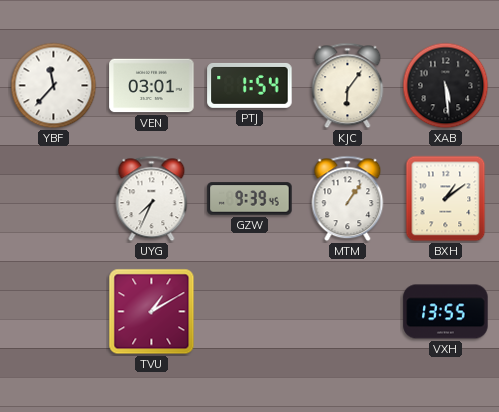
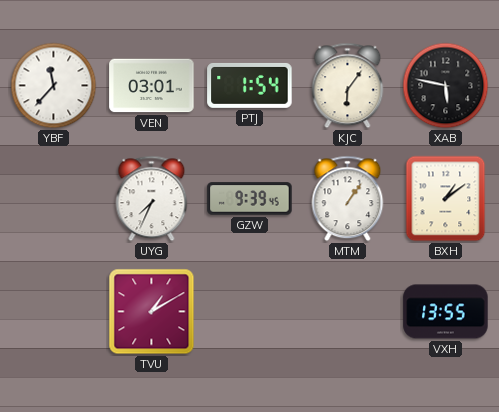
XAB: 5:29 -> 5:47
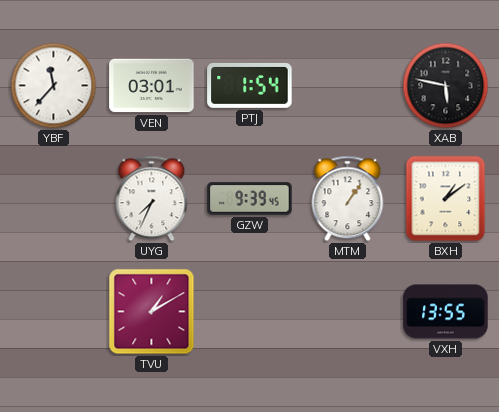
KJC: 6:06 -> none
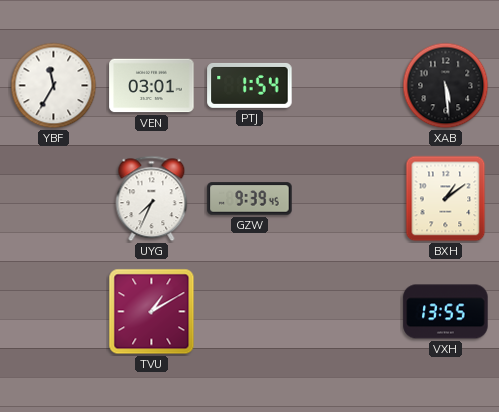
YBF: 11:37 -> 11:35
XAB: 5:47 -> 5:29
MTM: 1:06 -> none
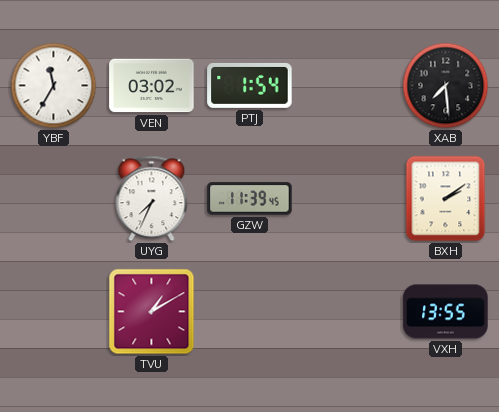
VEN: 03:01 -> 03:02
XAB: 5:29 -> 7:29
GZW: 9:39 -> 11:39
BXH: 1:09 -> 2:09
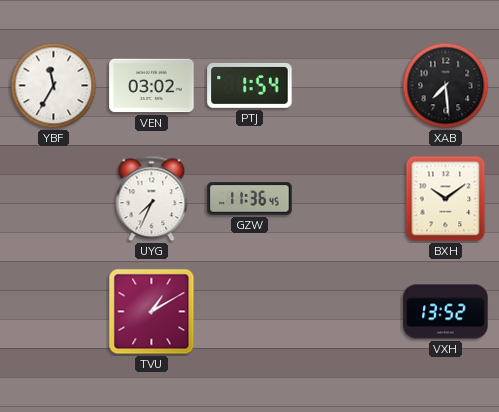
GZW: 11:39 -> 11:36
BXH: 2:09 -> 10:09
VXH: 13:55 -> 13:52
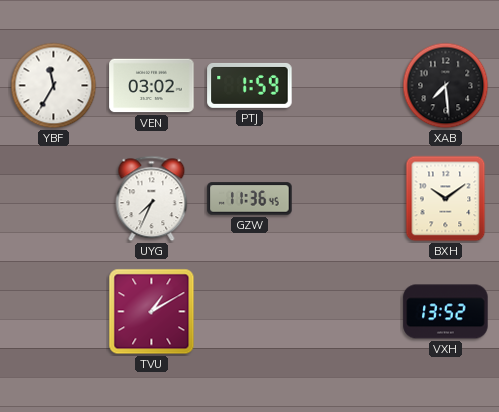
PTJ: 1:54 -> 1:59
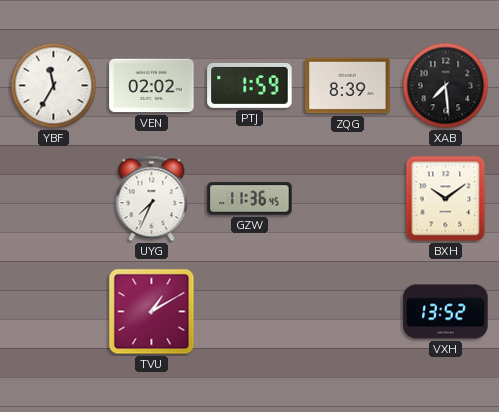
VEN: 03:02 -> 02:02
ZQG: none -> 8:39
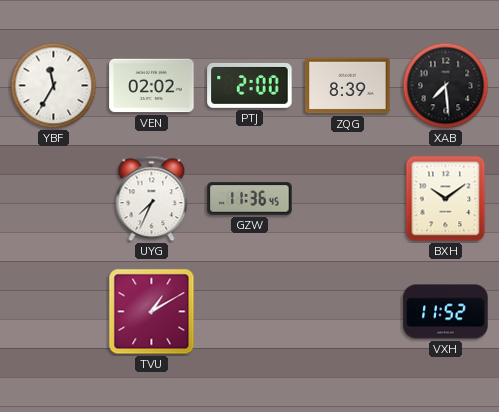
PTJ: 1:59 -> 2:00
VXH: 13:52 -> 11:52
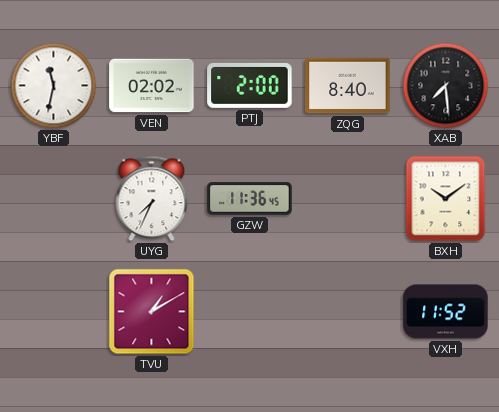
YBF: 11:35 -> 11:32
ZQG: 8:39 -> 8:40
